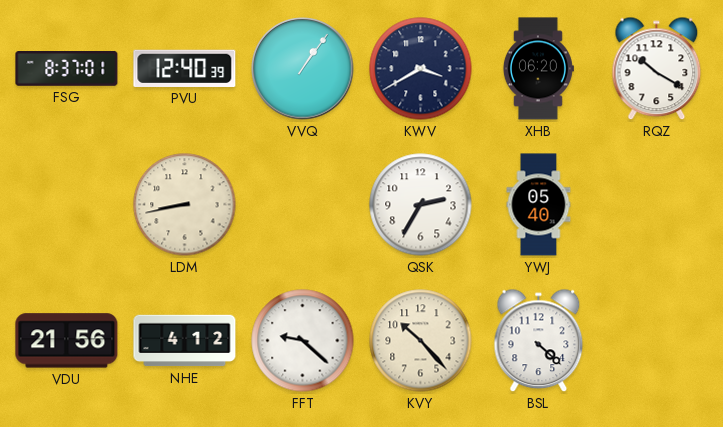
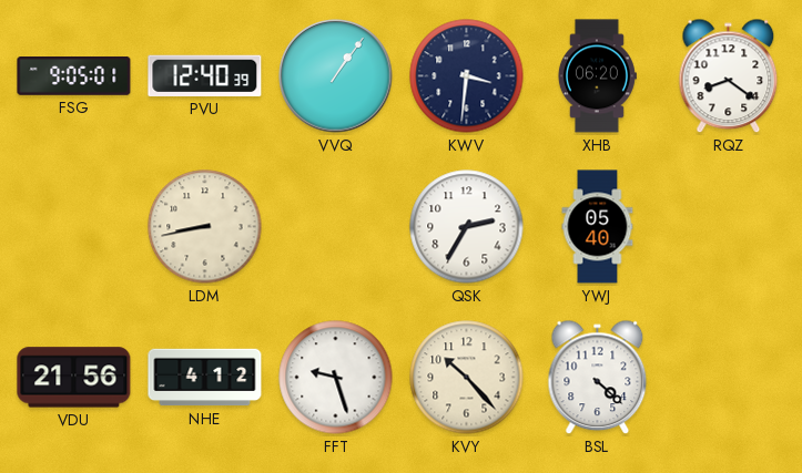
FSG: 8:37 -> 9:05
KWV: 3:40 -> 3:31
RQZ: 10:20 -> 8:21
FFT: 9:22 -> 9:27
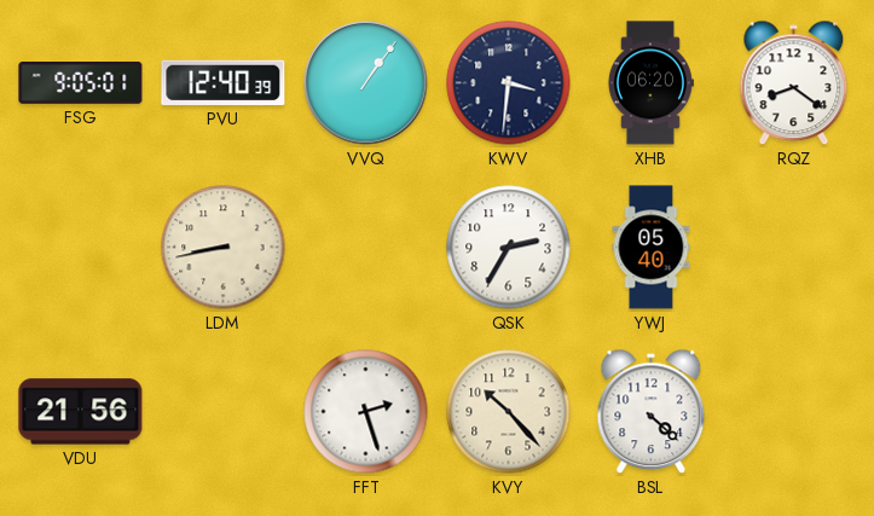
NHE: 4:12 -> none
FFT: 9:27 -> 2:27
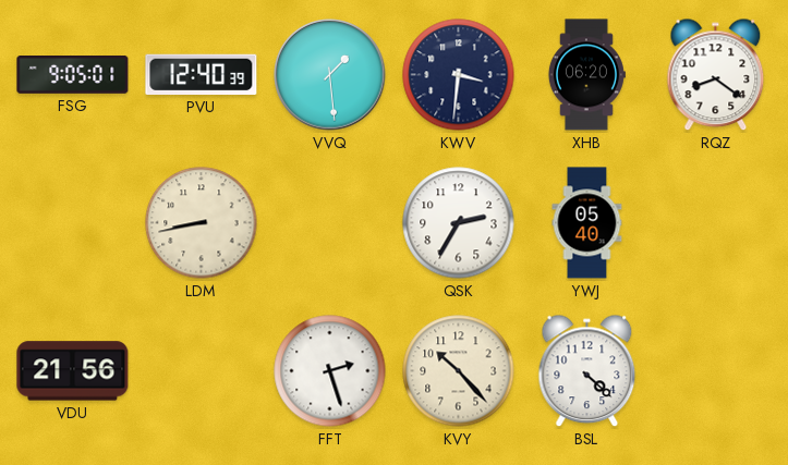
VVQ: 1:06 -> 1:29
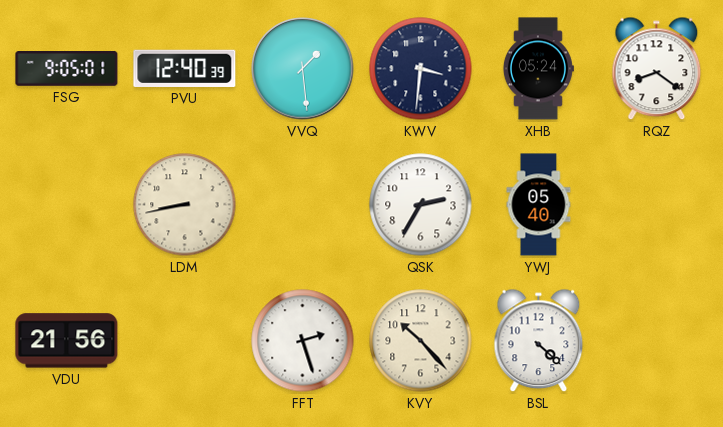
XHB: 06:20 -> 05:24
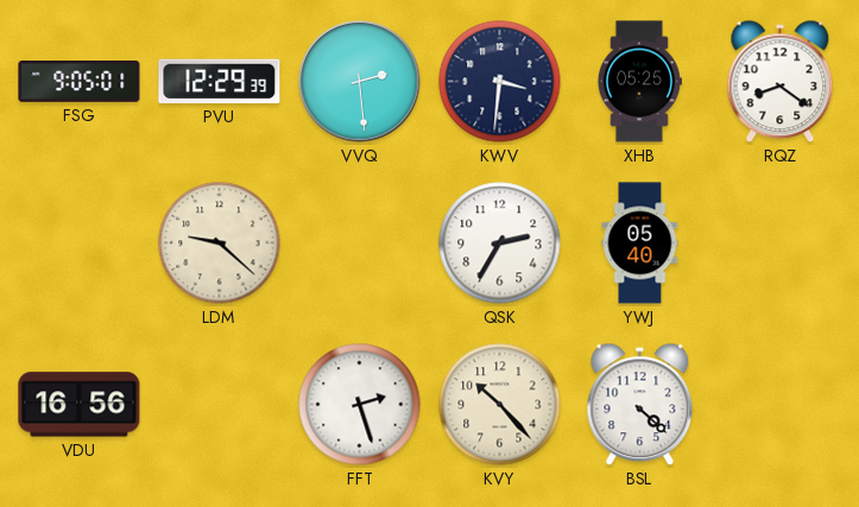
PVU: 12:40 -> 12:29
VVQ: 1:29 -> 2:29
XHB: 05:24 -> 05:25
LDM: 8:43 -> 9:22
VDU: 21:56 -> 16:56
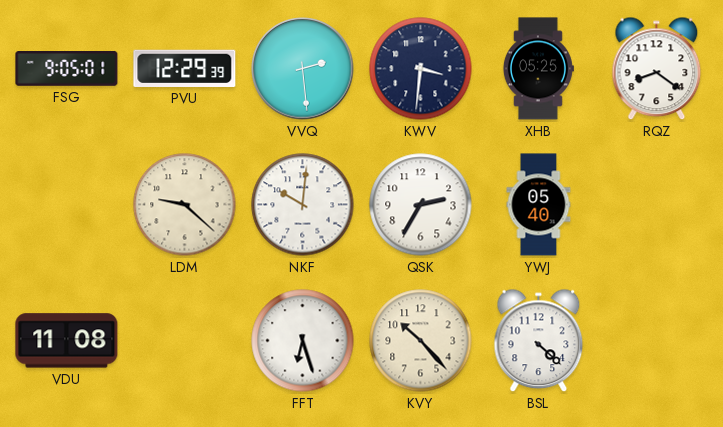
NKF: none -> 10:01
VDU: 16:56 -> 11:08
FFT: 2:27 -> 6:27
